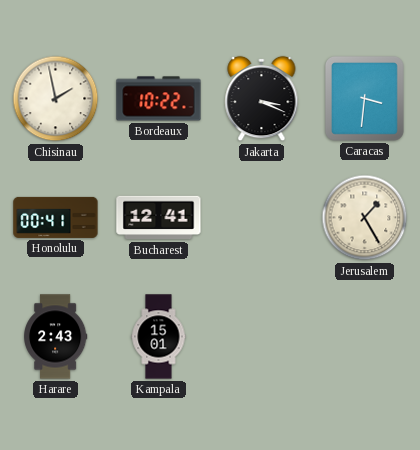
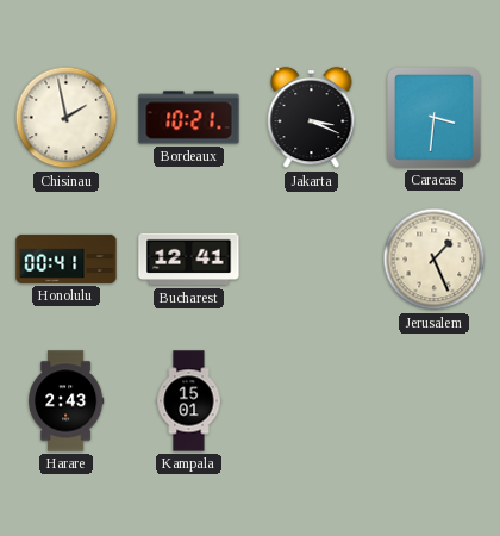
Bordeaux: 10:22 -> 10:21
Jerusalem: 1:25 -> 1:26
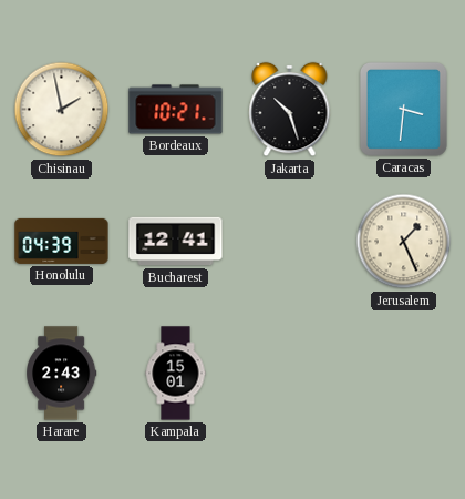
Jakarta: 3:19 -> 10:27
Honolulu: 00:41 -> 04:39
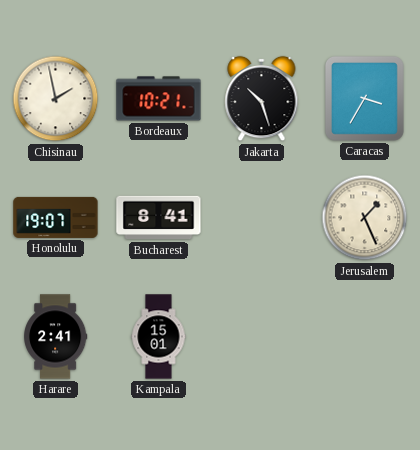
Caracas: 3:31 -> 3:35
Honolulu: 04:39 -> 19:07
Bucharest: 12:41 -> 8:41
Harare: 2:43 -> 2:41
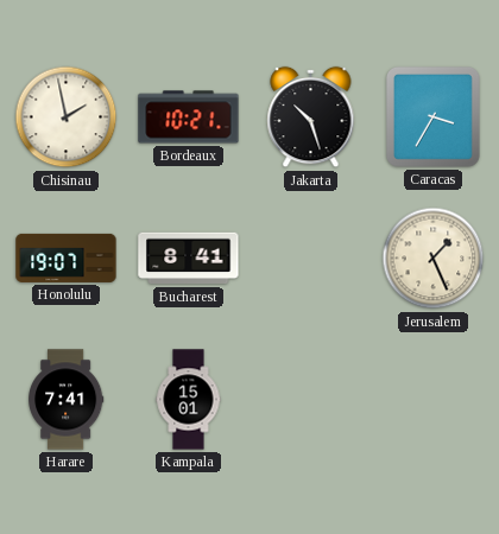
Harare: 2:41 -> 7:41
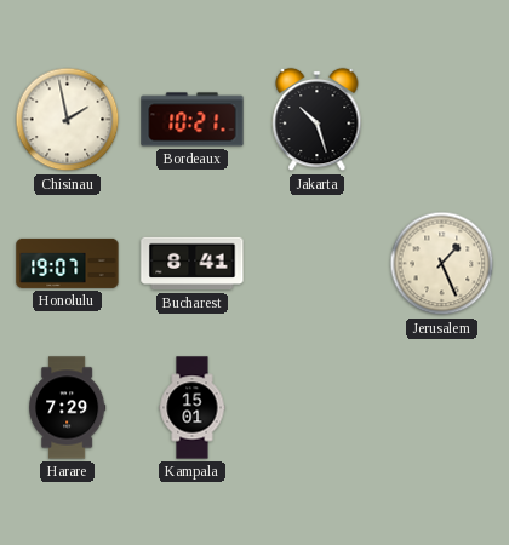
Caracas: 3:35 -> none
Harare: 7:41 -> 7:29
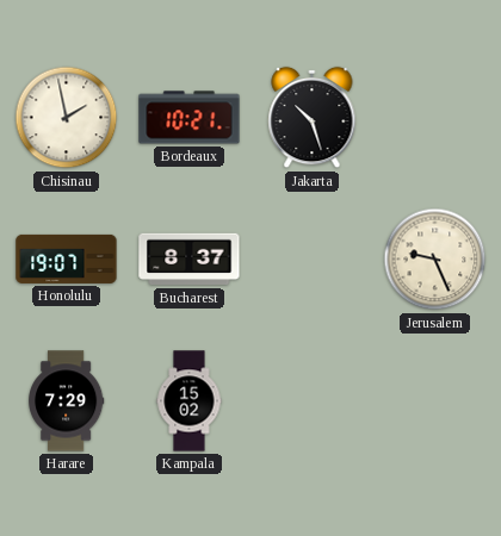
Bucharest: 8:41 -> 8:37
Jerusalem: 1:26 -> 9:26
Kampala: 15:01 -> 15:02
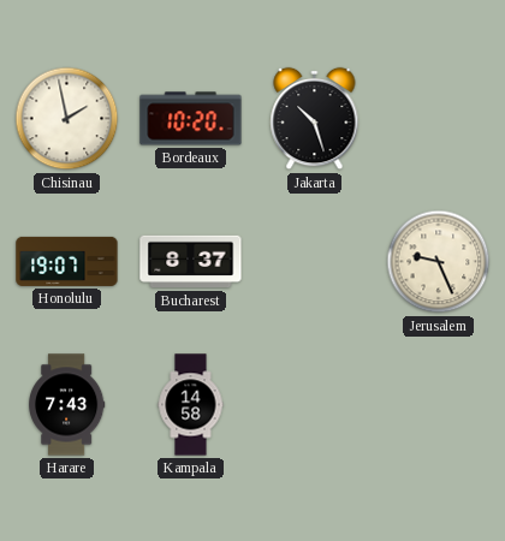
Bordeaux: 10:21 -> 10:20
Harare: 7:29 -> 7:43
Kampala: 15:02 -> 14:58
